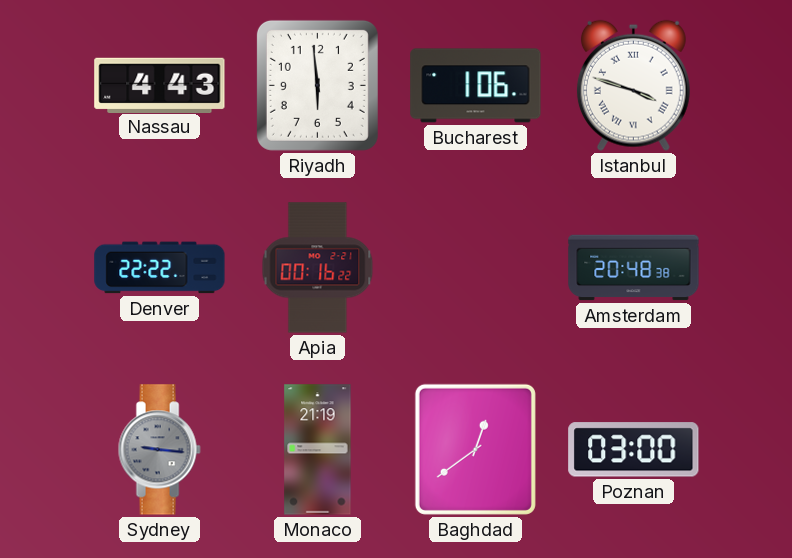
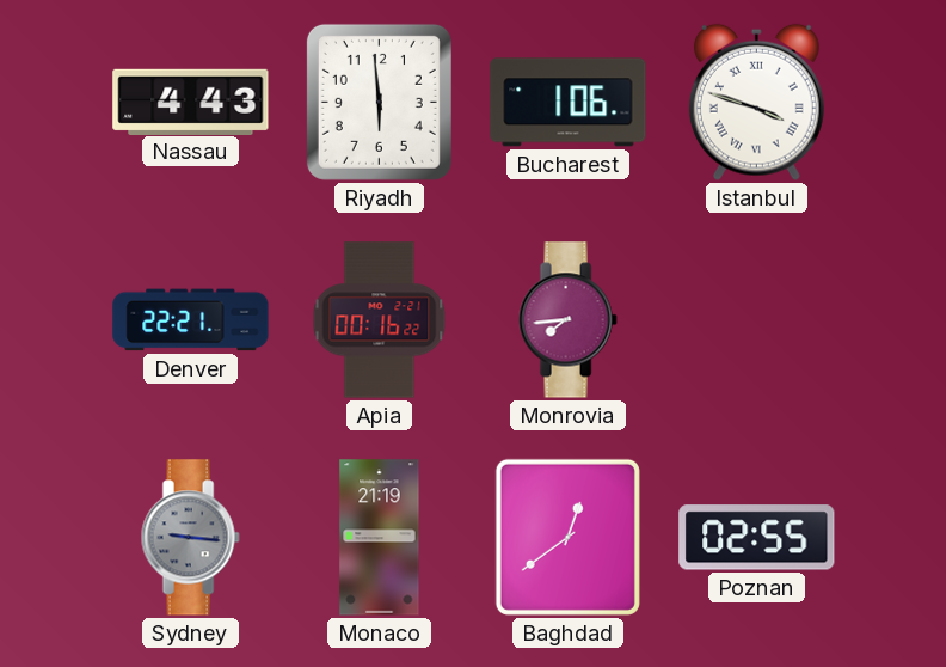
Denver: 22:22 -> 22:21
Monrovia: none -> 7:44
Amsterdam: 20:48 -> none
Poznan: 03:00 -> 02:55
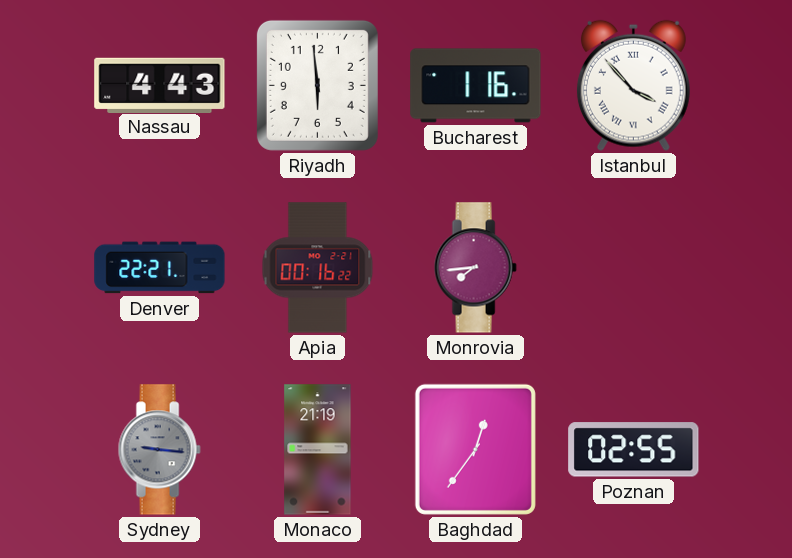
Bucharest: 1:06 -> 1:16
Istanbul: 3:48 -> 3:53
Baghdad: 12:39 -> 12:36
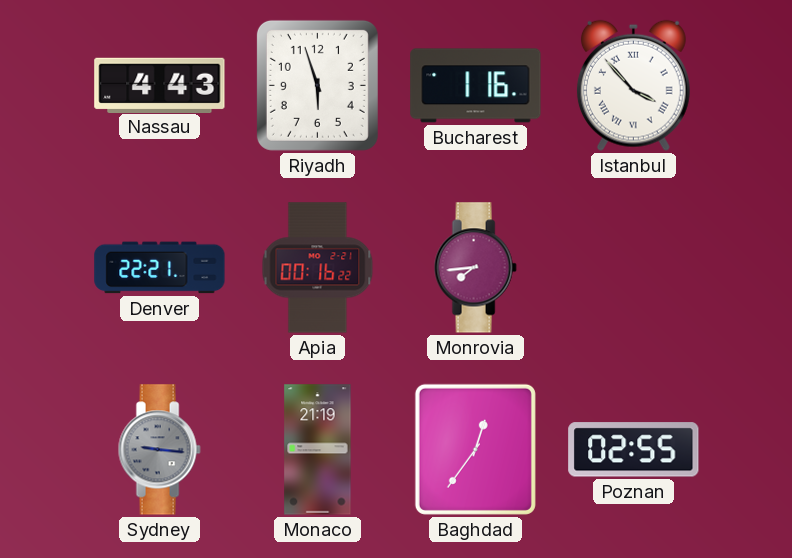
Riyadh: 5:59 -> 5:57
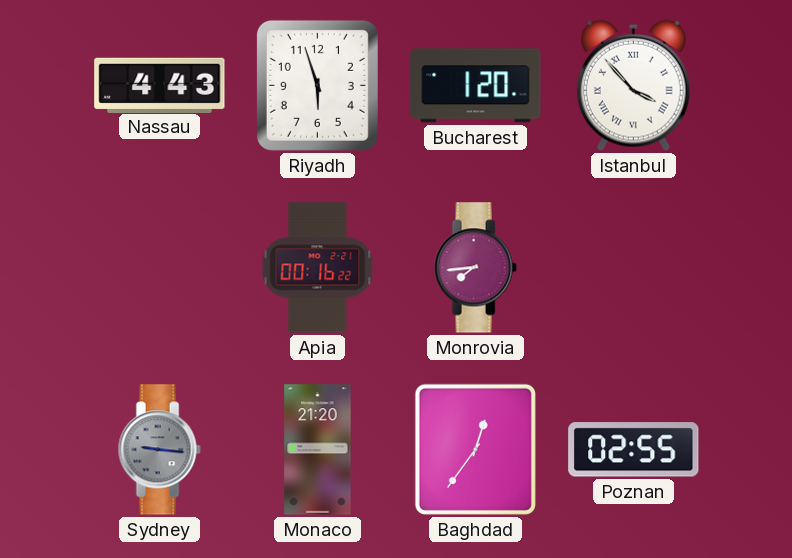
Bucharest: 1:16 -> 1:20
Denver: 22:21 -> none
Monaco: 21:19 -> 21:20
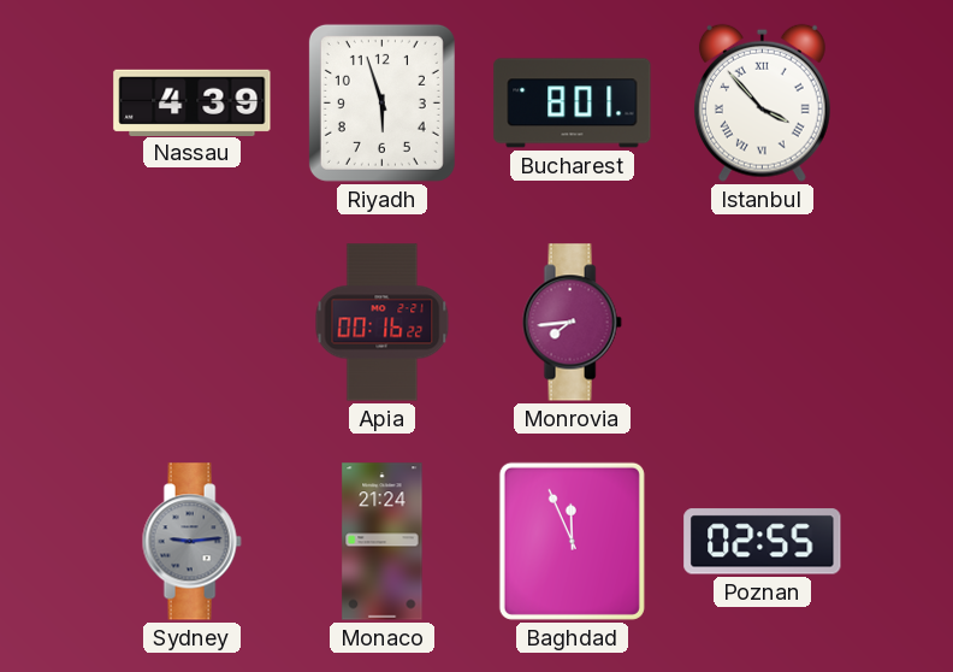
Nassau: 4:43 -> 4:39
Bucharest: 1:20 -> 8:01
Sydney: 9:16 -> 9:14
Monaco: 21:20 -> 21:24
Baghdad: 12:36 -> 11:56
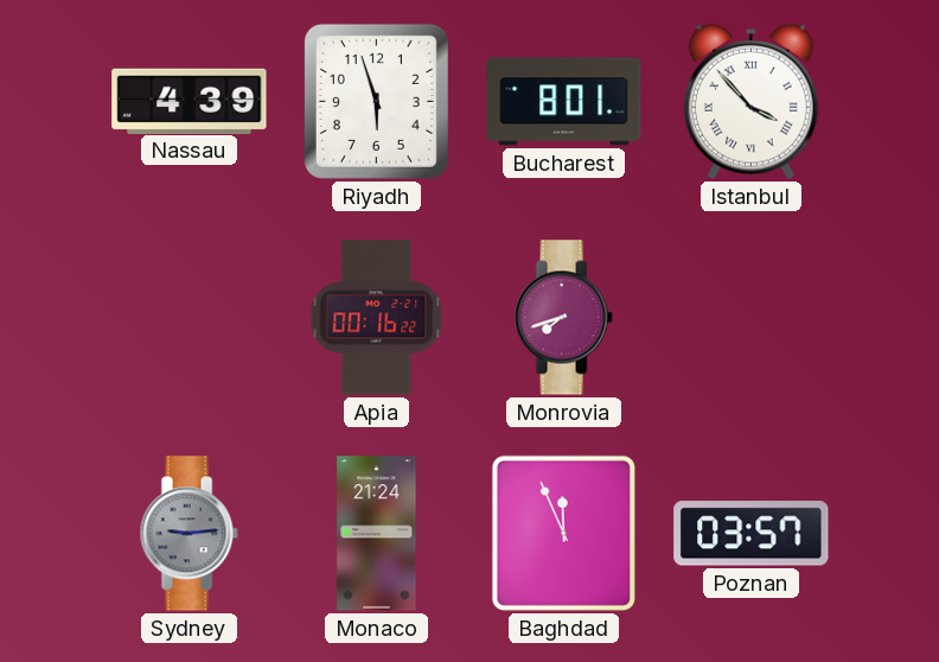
Monrovia: 7:44 -> 7:42
Poznan: 02:55 -> 03:57
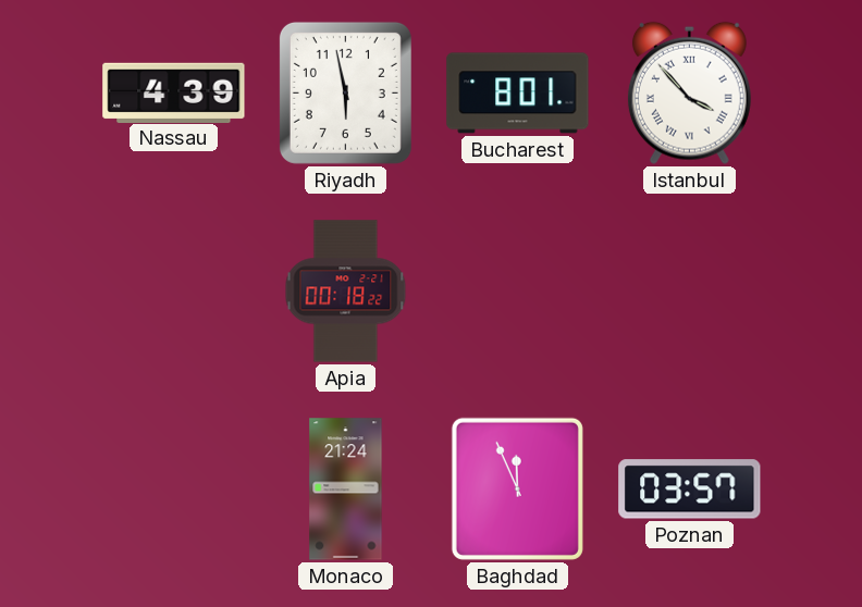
Riyadh: 5:57 -> 5:58
Apia: 00:16 -> 00:18
Monrovia: 7:42 -> none
Sydney: 9:14 -> none
